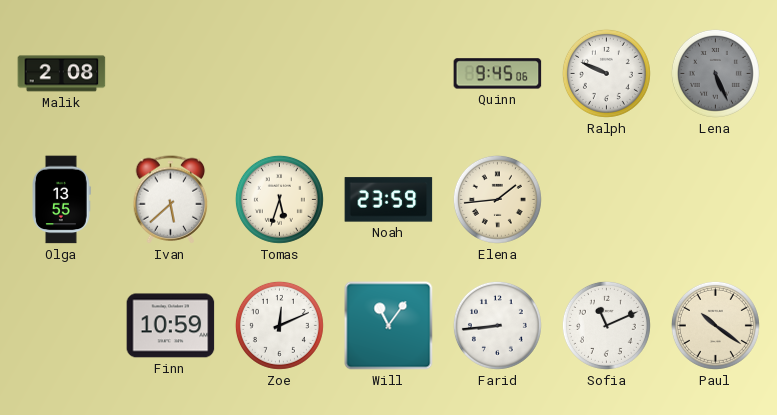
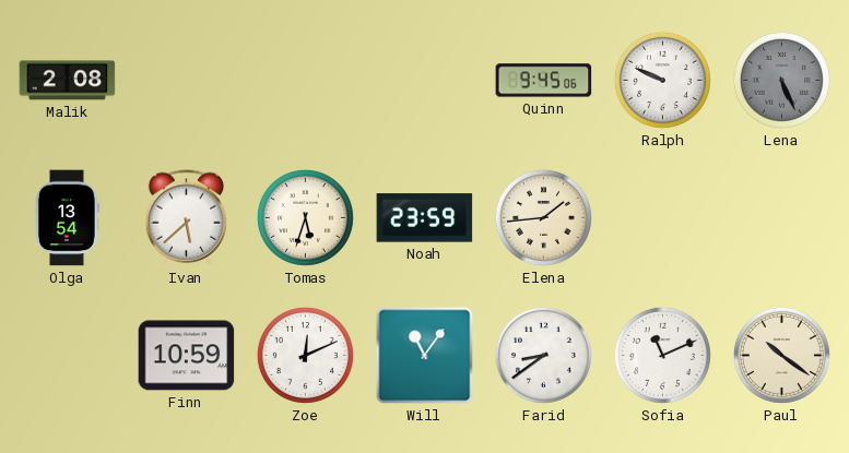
Olga: 13:55 -> 13:54
Farid: 8:44 -> 8:39
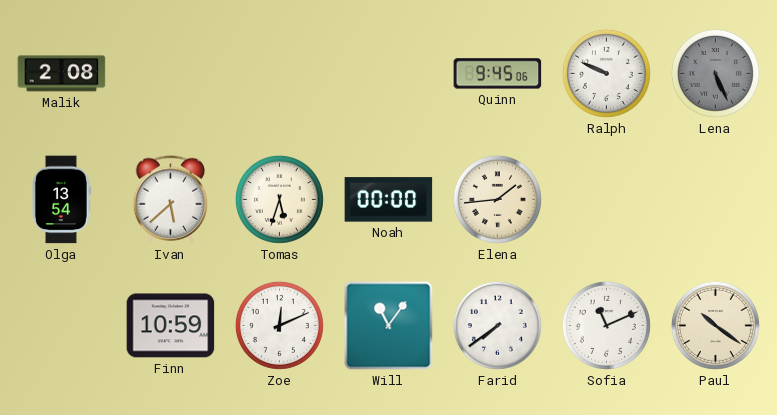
Noah: 23:59 -> 00:00
Farid: 8:39 -> 7:39
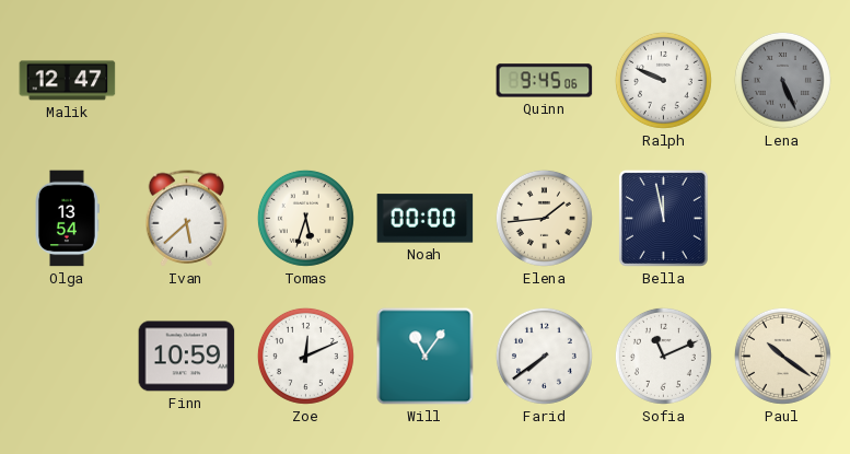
Malik: 2:08 -> 12:47
Bella: none -> 11:58
